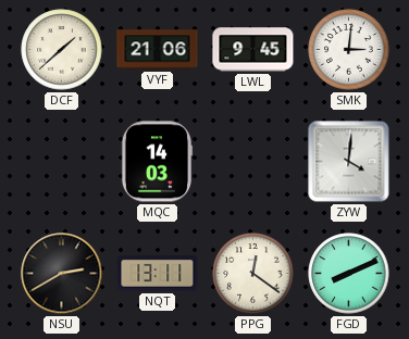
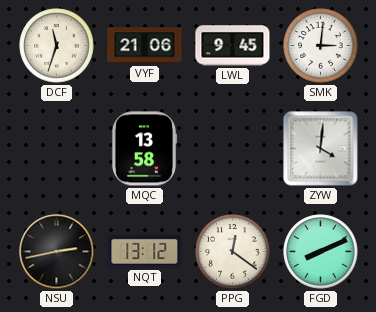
DCF: 1:38 -> 11:33
MQC: 14:03 -> 13:58
NSU: 2:40 -> 2:43
NQT: 13:11 -> 13:12
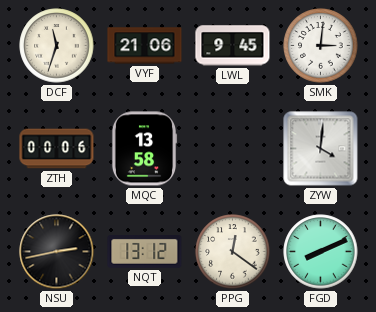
ZTH: none -> 00:06
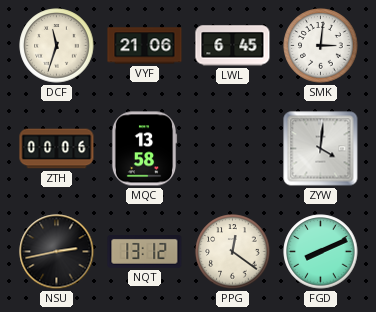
LWL: 9:45 -> 6:45
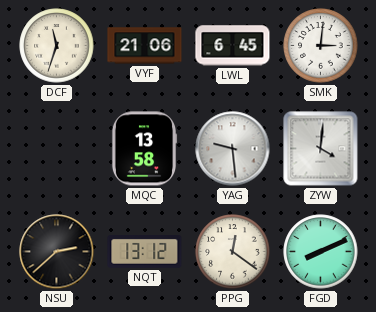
ZTH: 00:06 -> none
YAG: none -> 9:29
NSU: 2:43 -> 2:38
